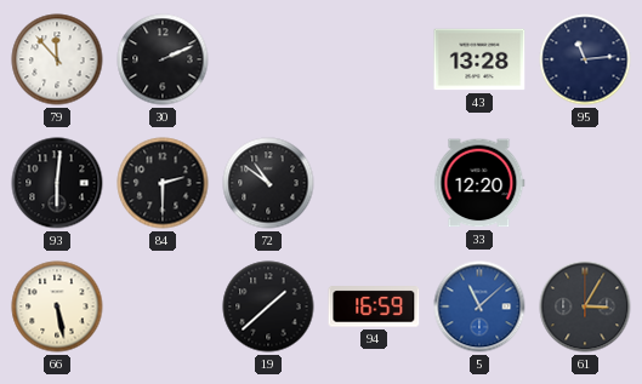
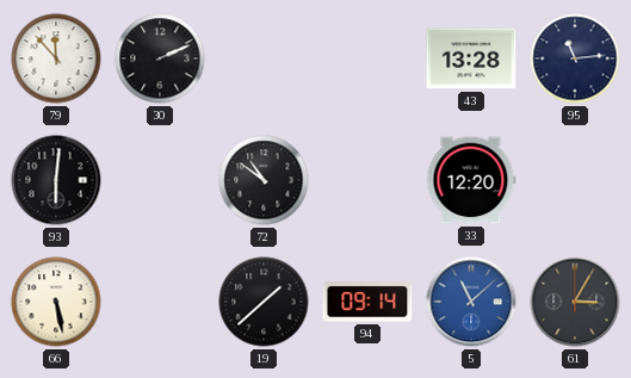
84: 2:30 -> none
94: 16:59 -> 09:14
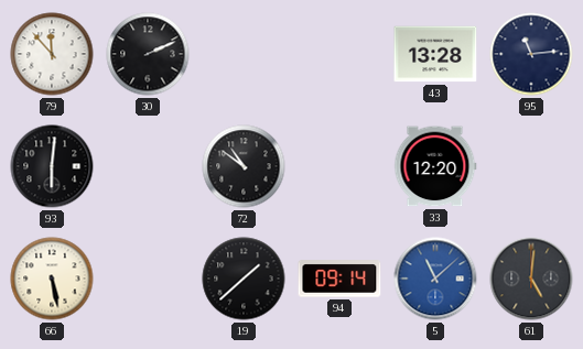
61: 3:05 -> 5:01
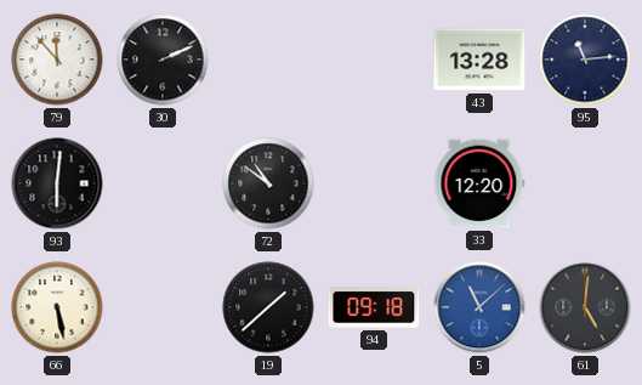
94: 09:14 -> 09:18
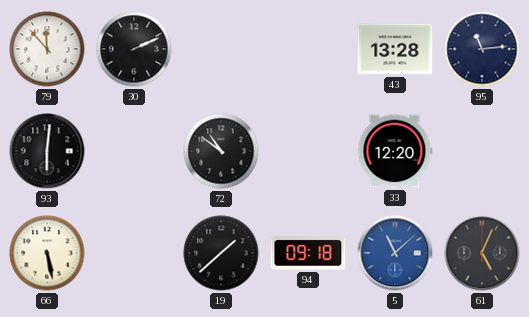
61: 5:01 -> 5:04
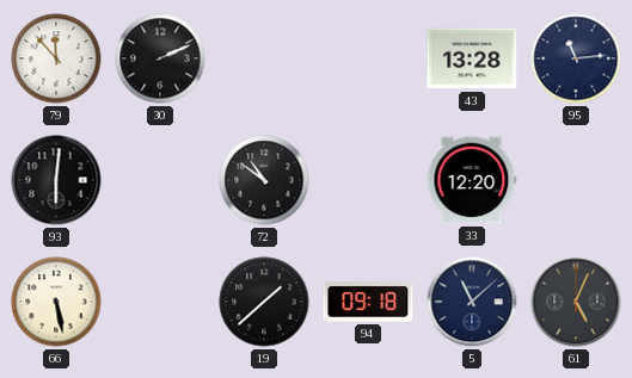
5 dial: blue -> navy
